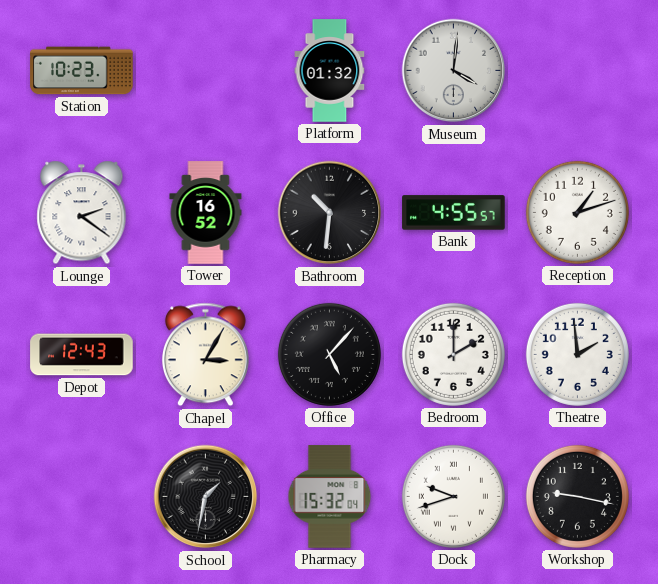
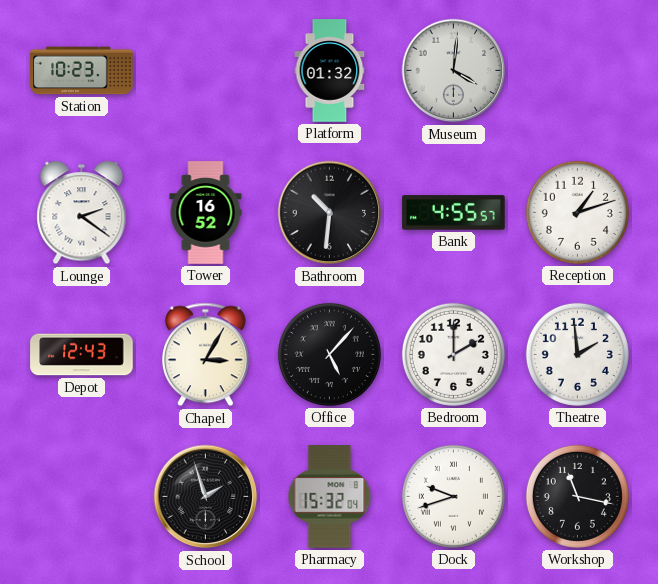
School: 1:32 -> 1:57
Workshop: 9:17 -> 11:17
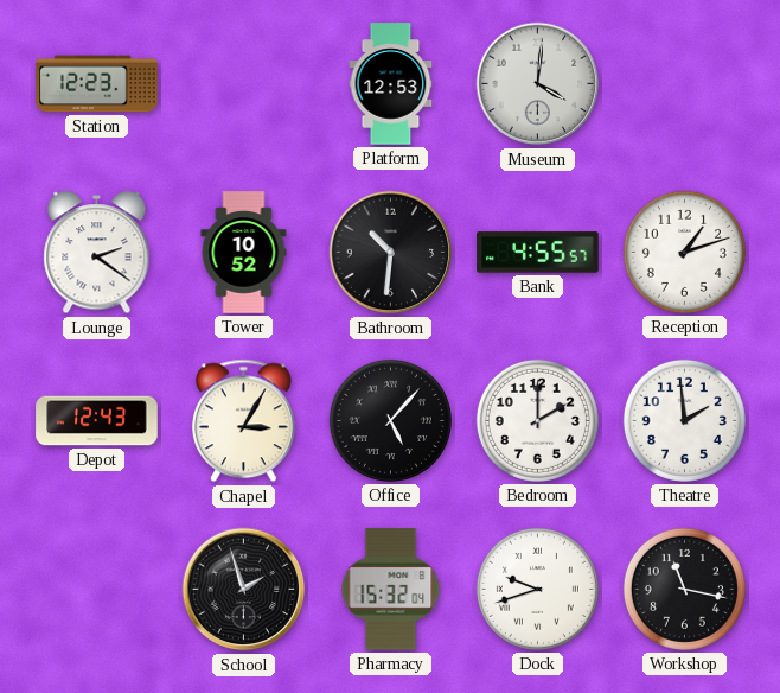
Station: 10:23 -> 12:23
Platform: 01:32 -> 12:53
Tower: 16:52 -> 10:52
